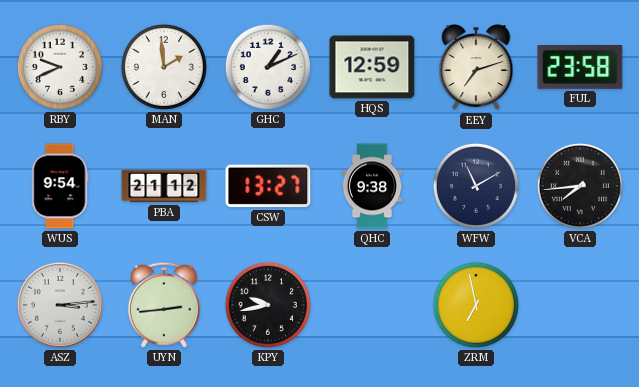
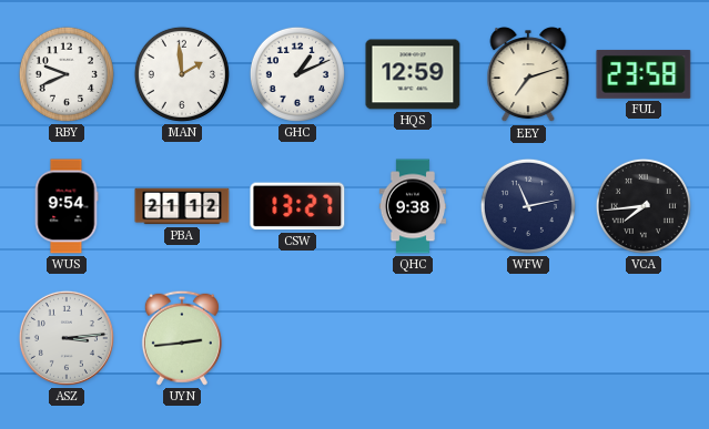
WFW: 11:10 -> 11:13
KPY: 9:43 -> none
ZRM: 6:58 -> none
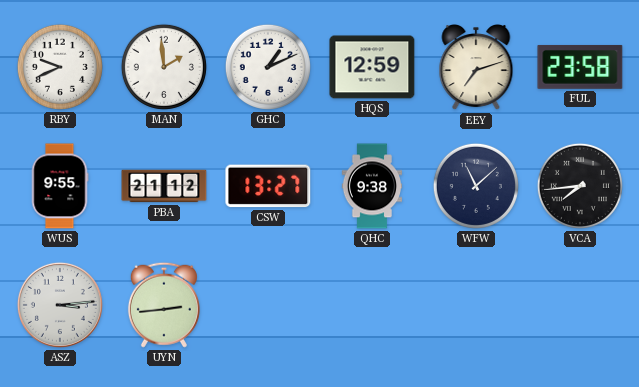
WUS: 9:54 -> 9:55
WFW: 11:13 -> 11:08
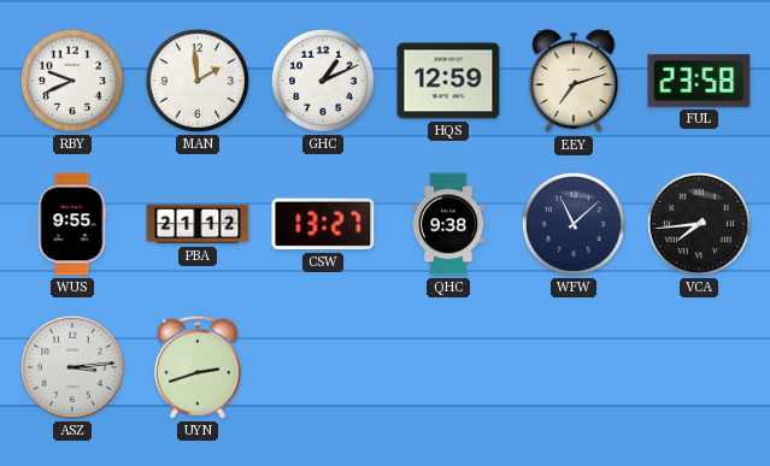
UYN: 2:44 -> 2:42
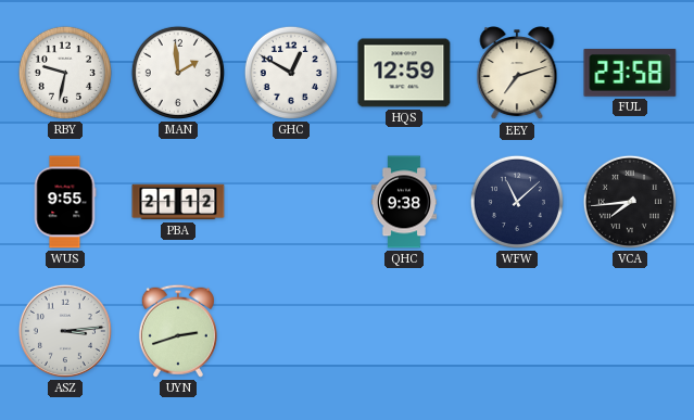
RBY: 9:41 -> 9:32
GHC: 1:11 -> 12:50
CSW: 13:27 -> none
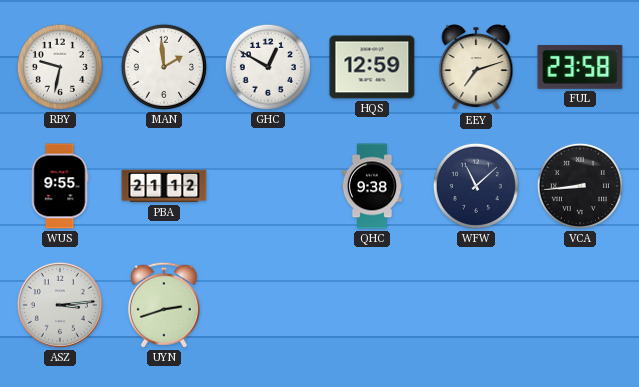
VCA: 7:44 -> 8:44
